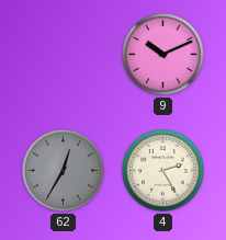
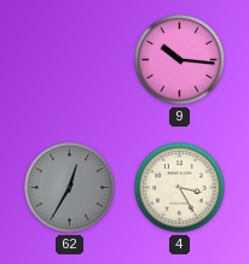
9: 10:11 -> 10:16
4: 2:25 -> 3:25
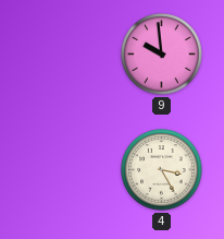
9: 10:16 -> 9:59
62: 12:35 -> none
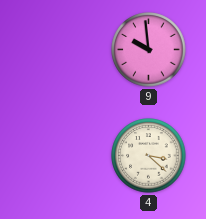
4: 3:25 -> 3:22
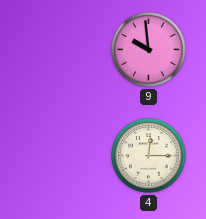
4: 3:22 -> 12:15
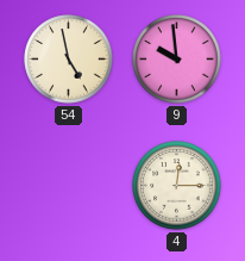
54: none -> 4:58
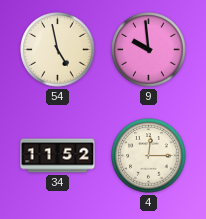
34: none -> 11:52
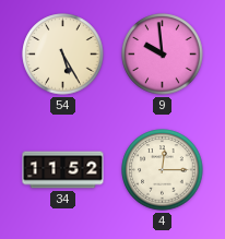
54: 4:58 -> 5:25
